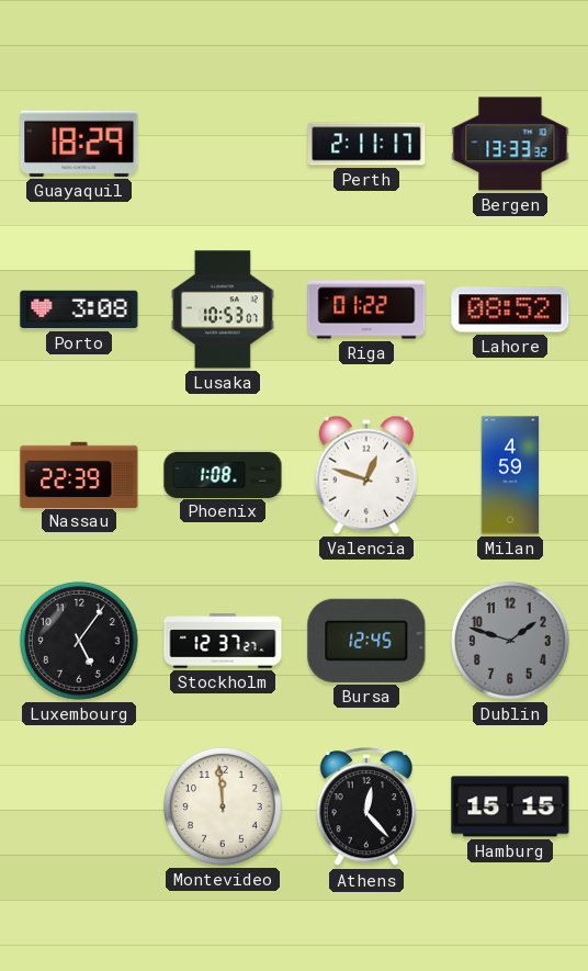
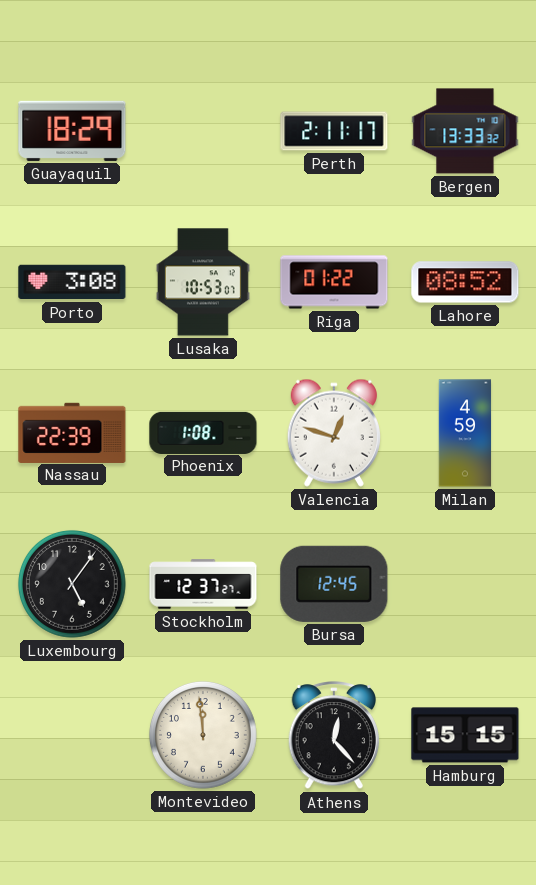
Dublin: 1:48 -> none
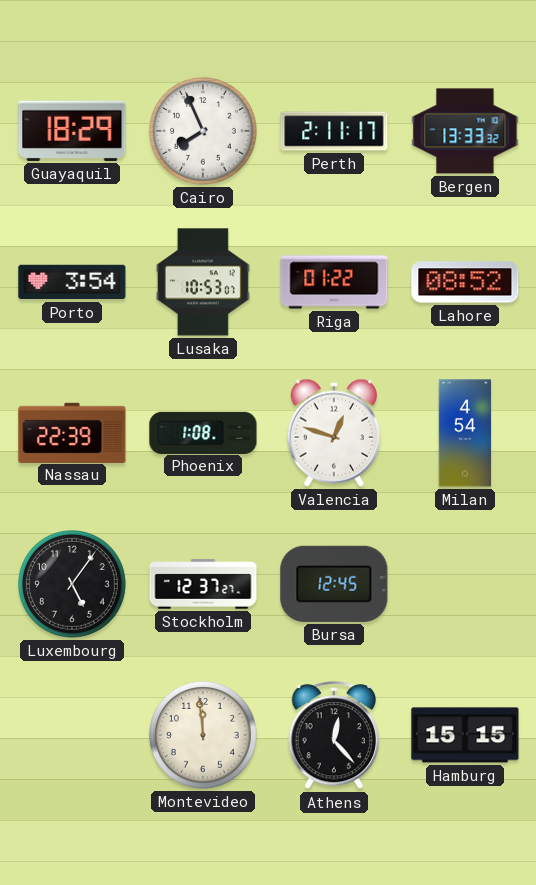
Cairo: none -> 7:56
Porto: 3:08 -> 3:54
Milan: 4:59 -> 4:54
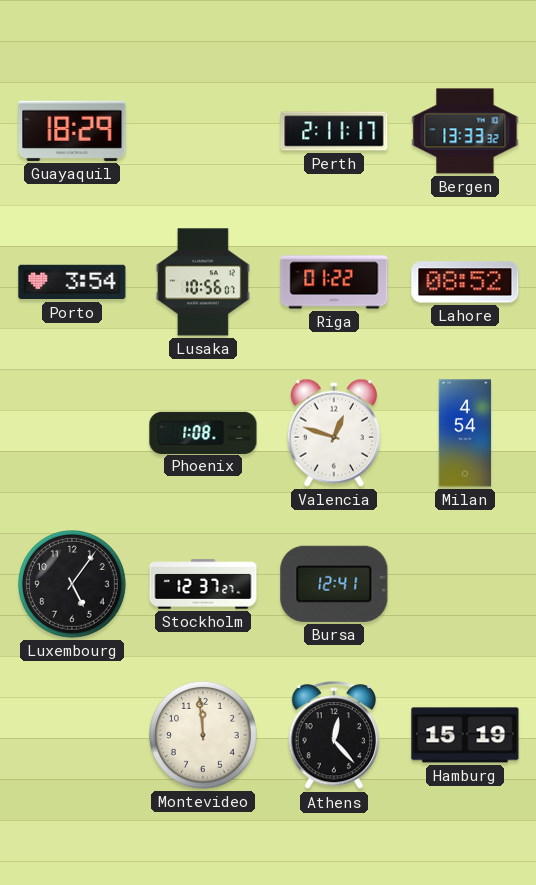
Cairo: 7:56 -> none
Lusaka: 10:53 -> 10:56
Nassau: 22:39 -> none
Bursa: 12:45 -> 12:41
Hamburg: 15:15 -> 15:19
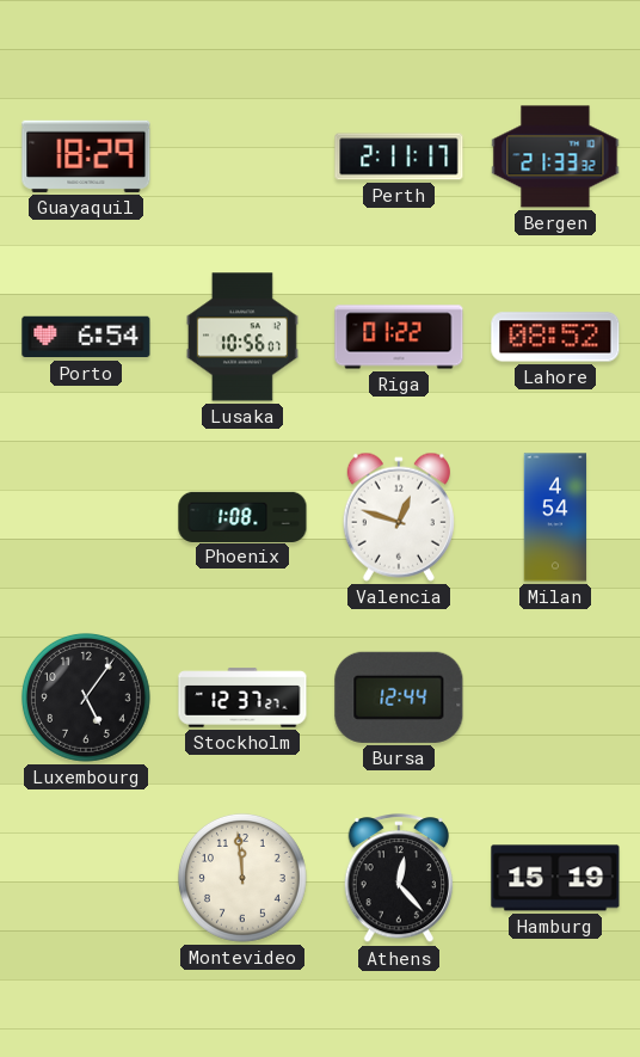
Bergen: 13:33 -> 21:33
Porto: 3:54 -> 6:54
Bursa: 12:41 -> 12:44
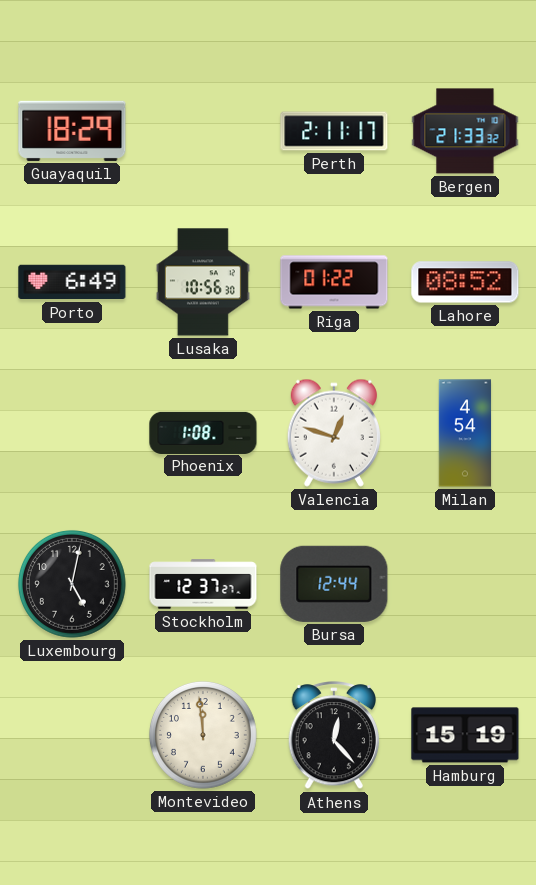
Porto: 6:54 -> 6:49
Lusaka: 10:56:07 -> 10:56:30
Luxembourg: 5:06 -> 5:02
